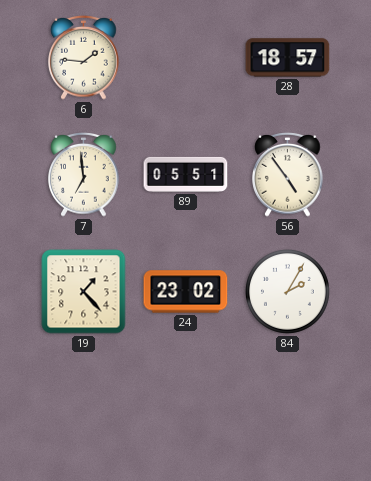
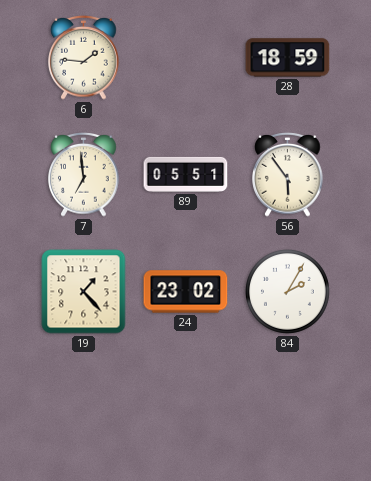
28: 18:57 -> 18:59
56: 4:54 -> 5:54
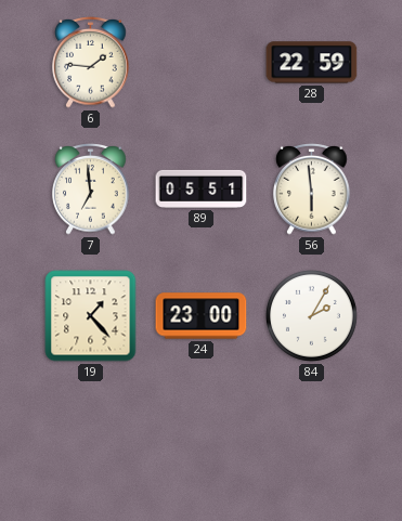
28: 18:59 -> 22:59
56: 5:54 -> 5:59
24: 23:02 -> 23:00
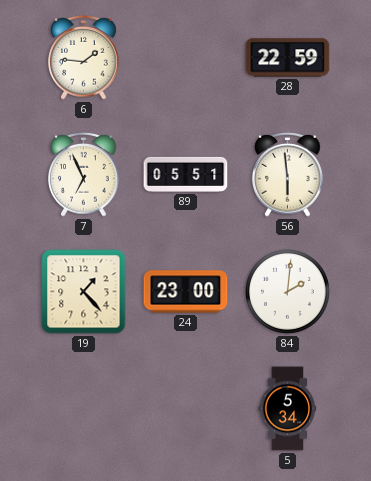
7: 6:59 -> 6:56
84: 2:05 -> 2:01
5: none -> 5:34
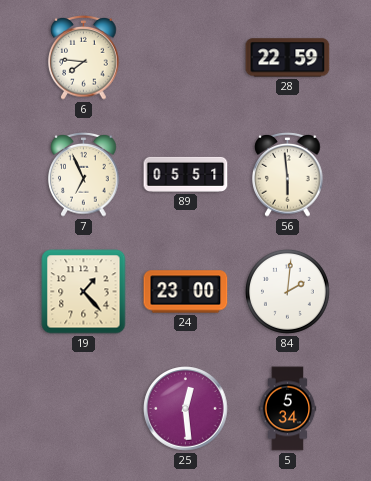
6: 1:46 -> 7:46
25: none -> 12:29
